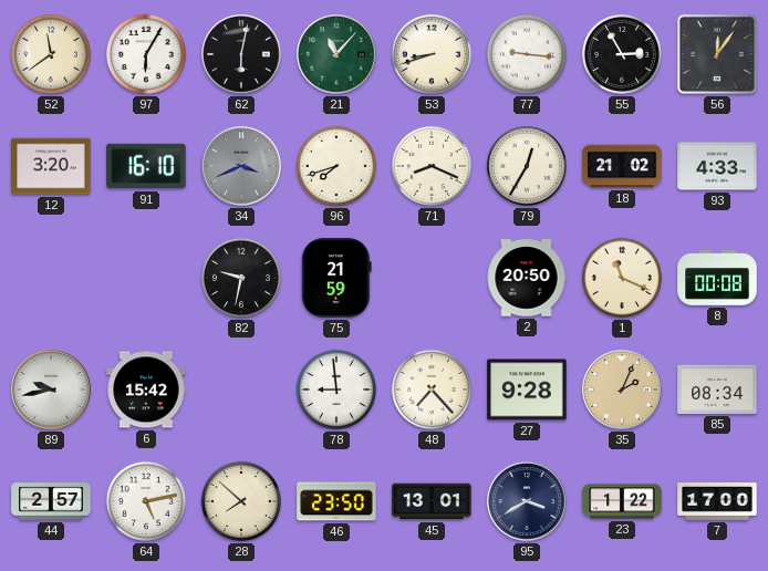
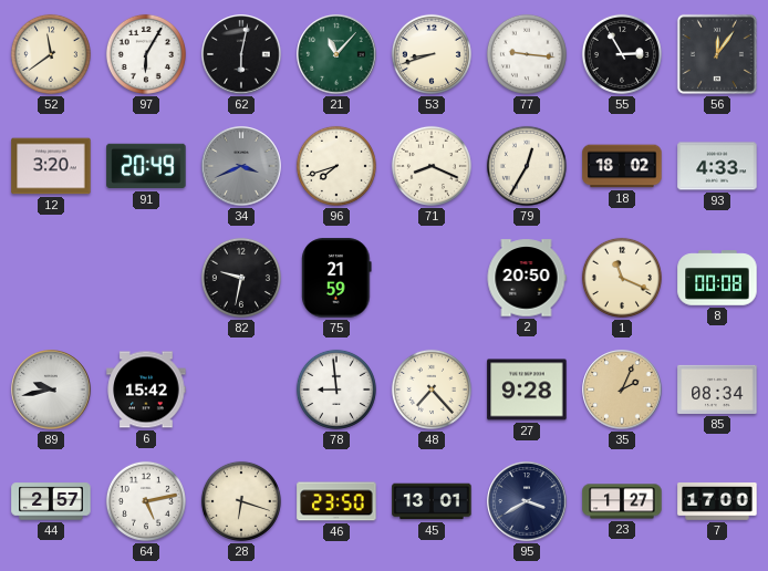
91: 16:10 -> 20:49
18: 21:02 -> 18:02
28: 7:52 -> 6:18
23: 1:22 -> 1:27
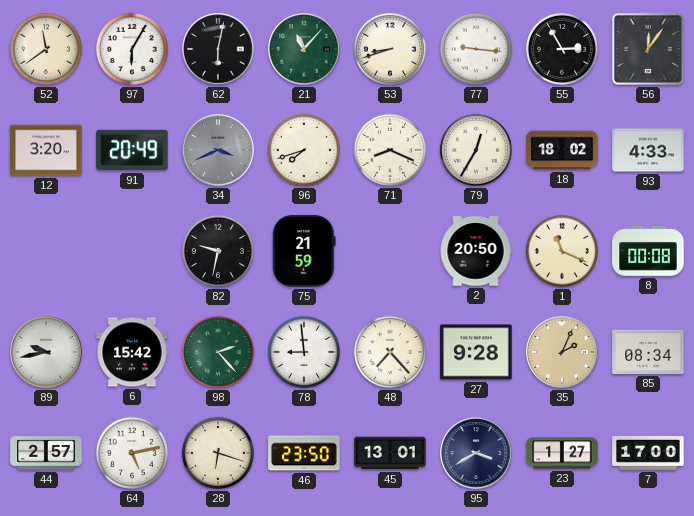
98: none -> 2:23
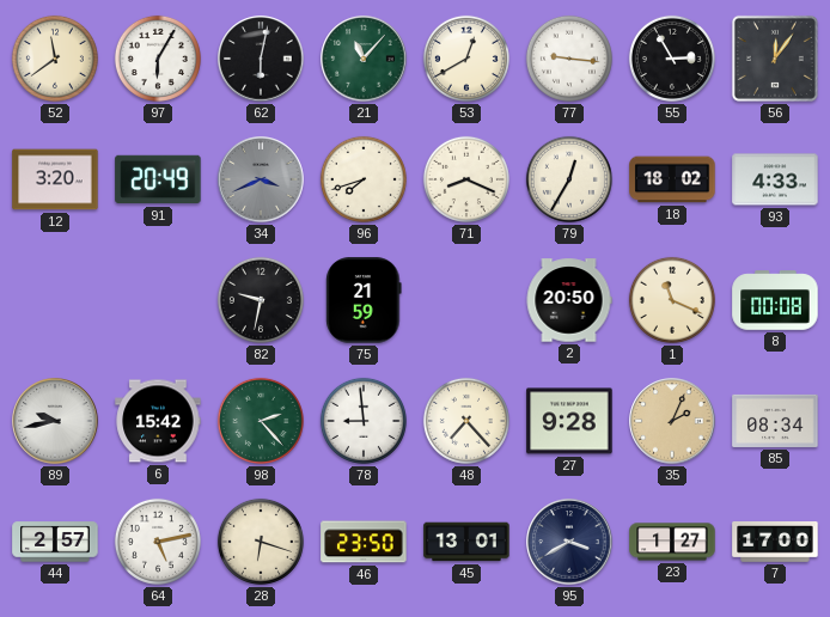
53: 8:42 -> 12:40
